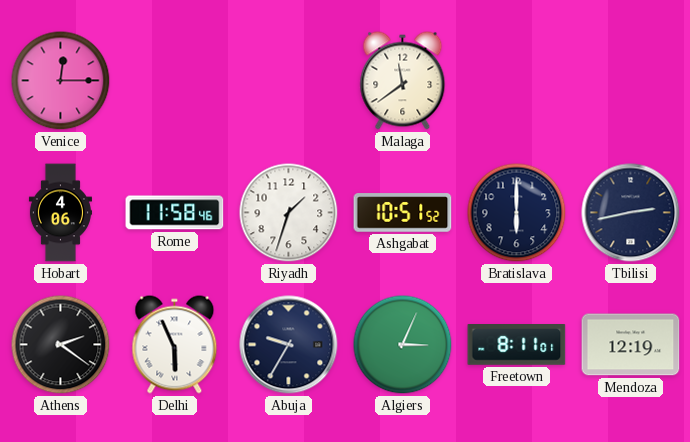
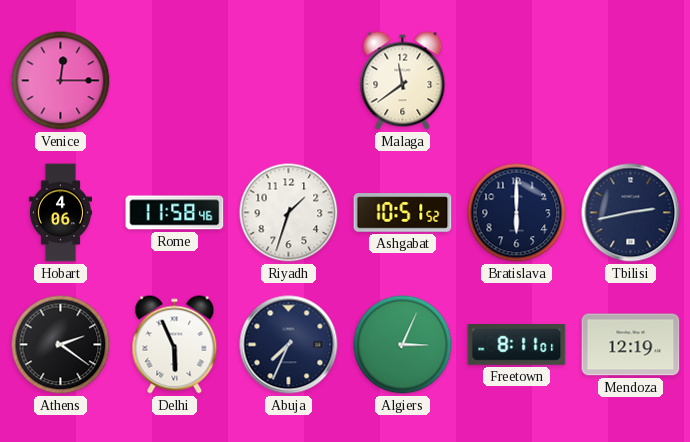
Abuja: 9:35 -> 7:34
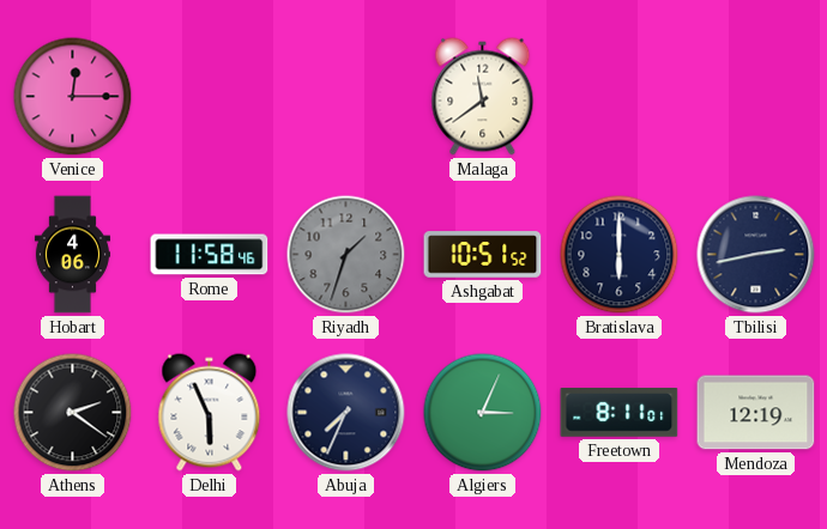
Riyadh dial: white -> grey
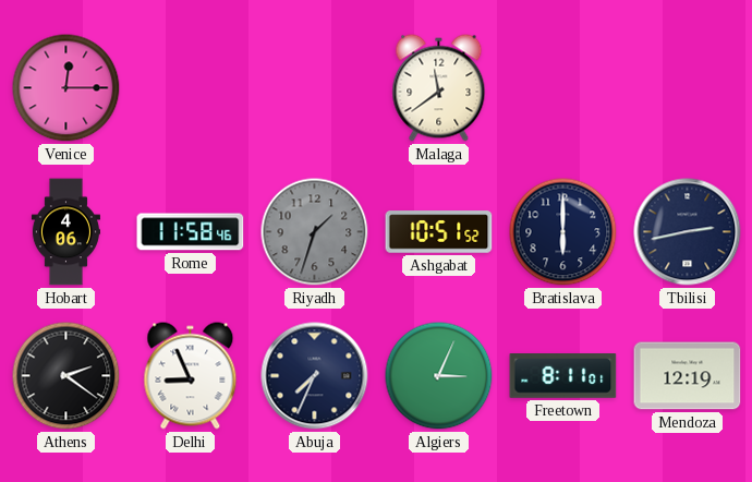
Delhi: 5:56 -> 8:56
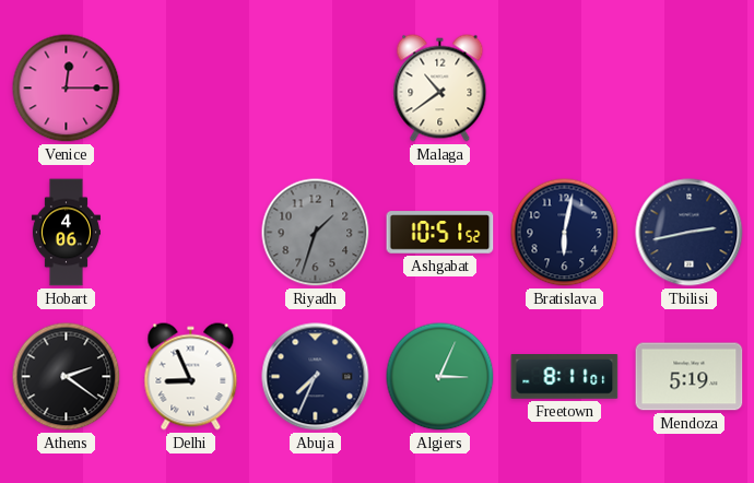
Malaga: 11:39 -> 10:39
Rome: 11:58 -> none
Bratislava: 6:00 -> 6:02
Mendoza: 12:19 -> 5:19
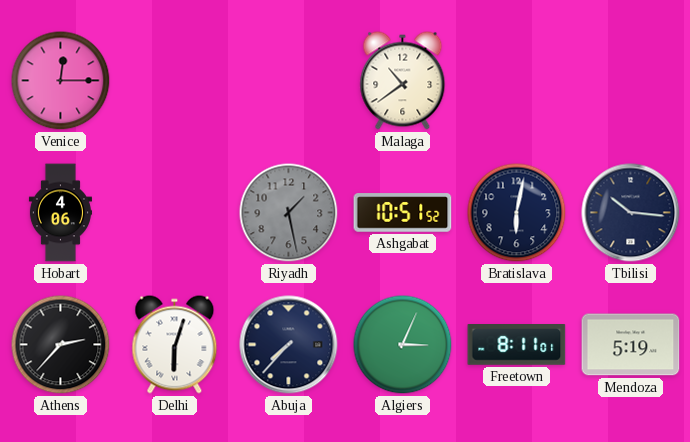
Riyadh: 1:33 -> 1:28
Tbilisi: 2:43 -> 10:16
Athens: 2:21 -> 2:37
Delhi: 8:56 -> 6:03
Abuja: 7:34 -> 7:37
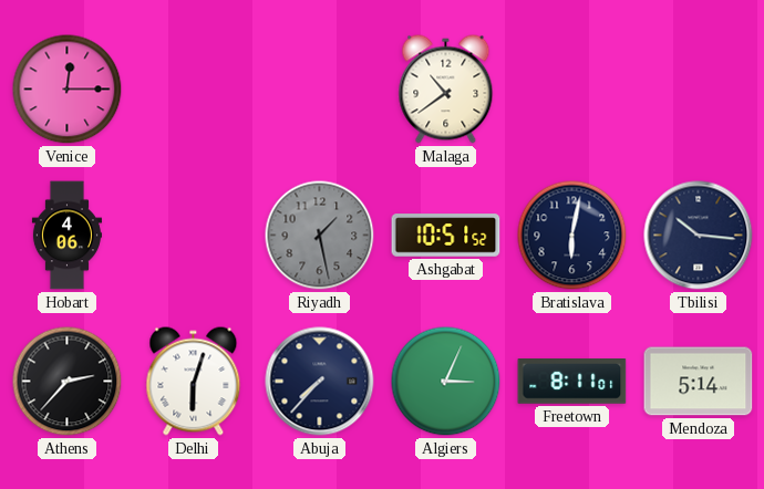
Mendoza: 5:19 -> 5:14
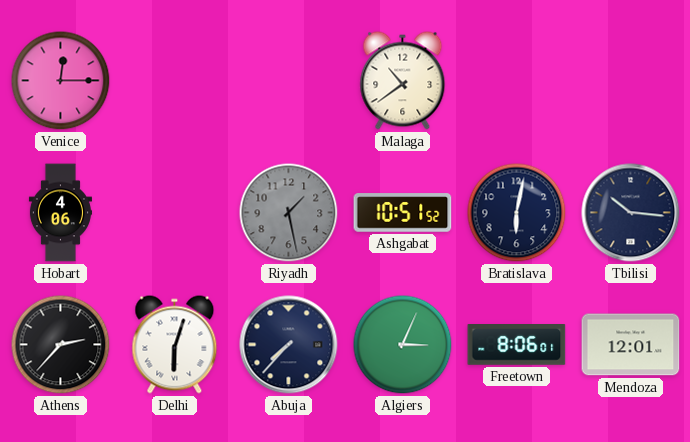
Freetown: 8:11 -> 8:06
Mendoza: 5:14 -> 12:01
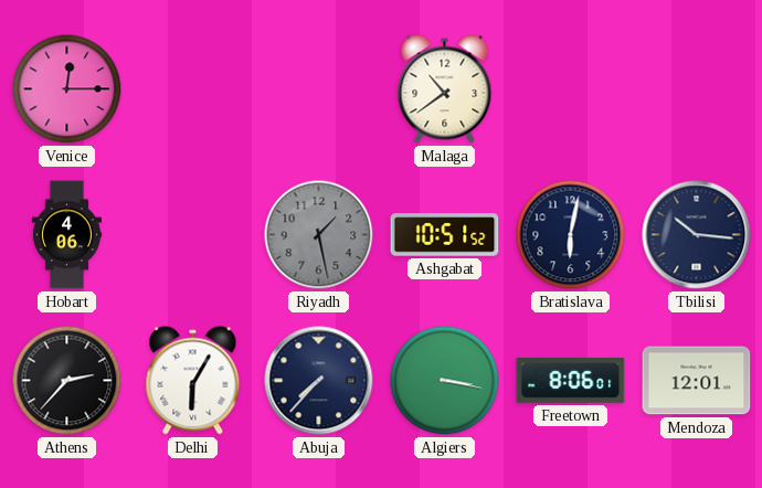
Delhi: 6:03 -> 6:05
Algiers: 3:04 -> 3:17
